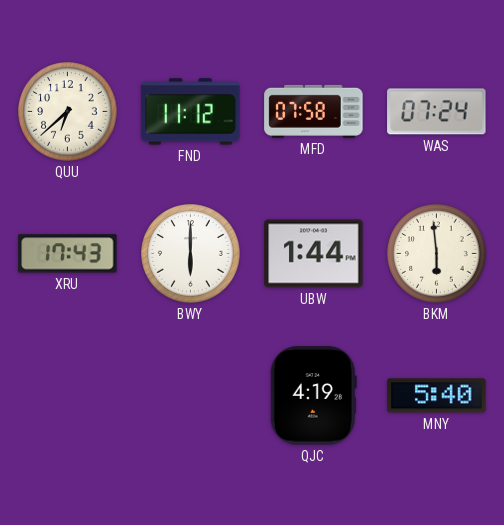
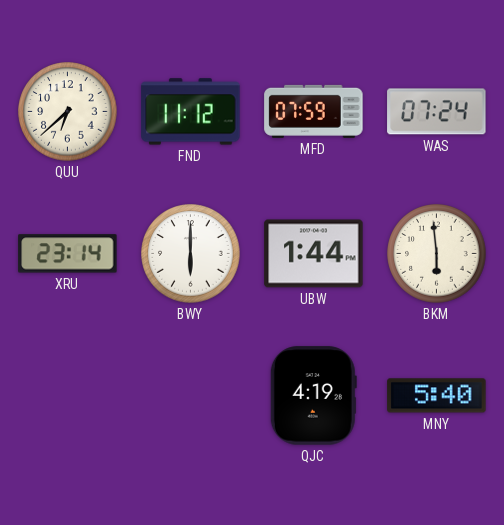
MFD: 07:58 -> 07:59
XRU: 17:43 -> 23:14
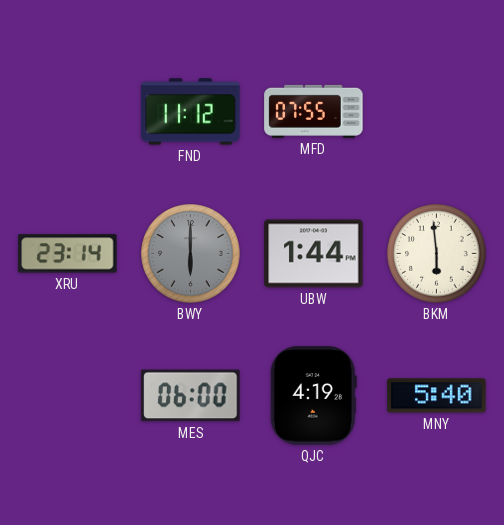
QUU: 6:38 -> none
MFD: 07:59 -> 07:55
WAS: 07:24 -> none
BWY dial: white -> grey
MES: none -> 06:00
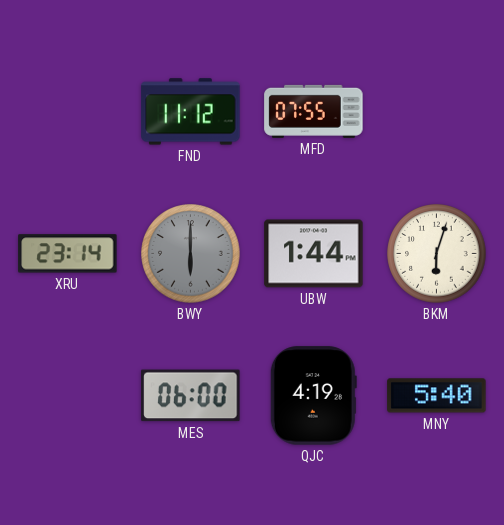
BKM: 5:59 -> 6:03
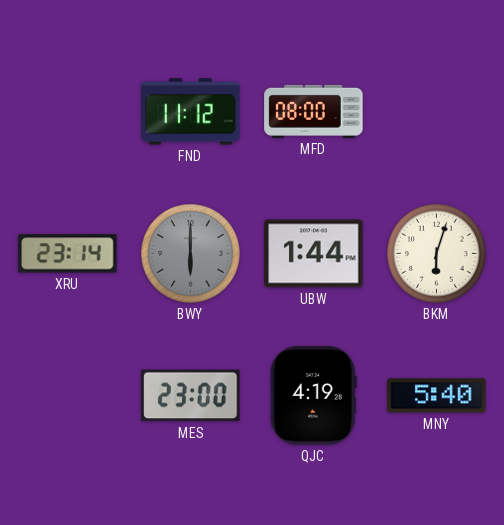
MFD: 07:55 -> 08:00
MES: 06:00 -> 23:00
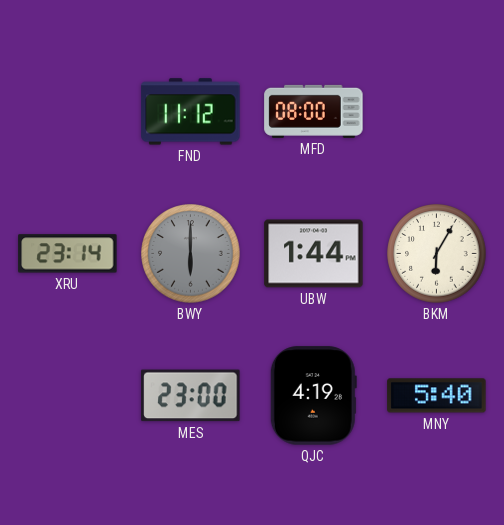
BKM: 6:03 -> 6:05
